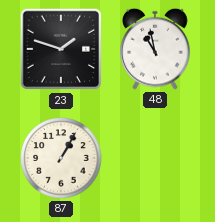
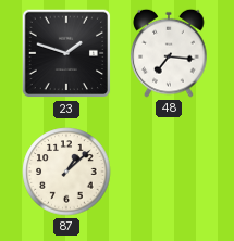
48: 10:58 -> 7:16
87: 1:05 -> 1:08
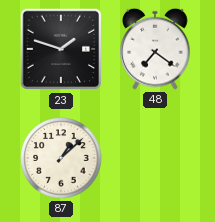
48: 7:16 -> 7:21
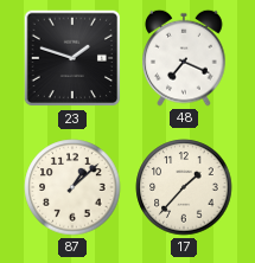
48: 7:21 -> 7:19
17: none -> 1:37
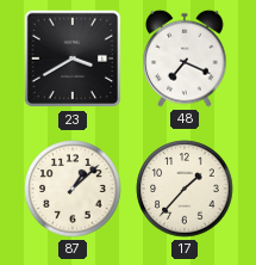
23: 1:48 -> 3:40
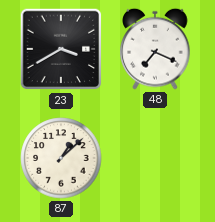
17: 1:37 -> none
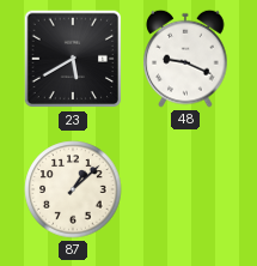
23: 3:40 -> 5:40
48: 7:19 -> 9:19
